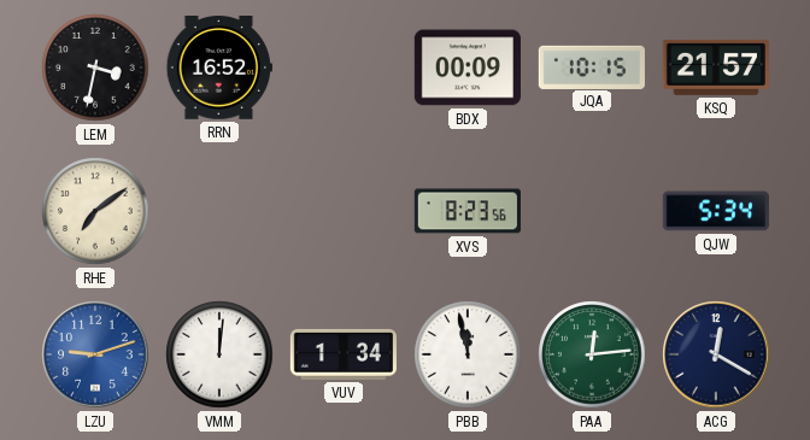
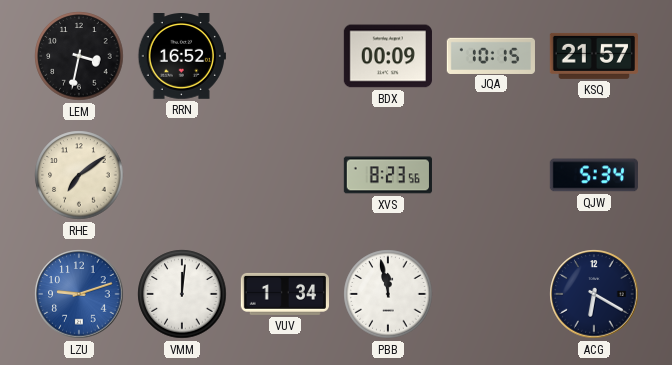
PAA: 12:14 -> none
ACG: 12:20 -> 6:20
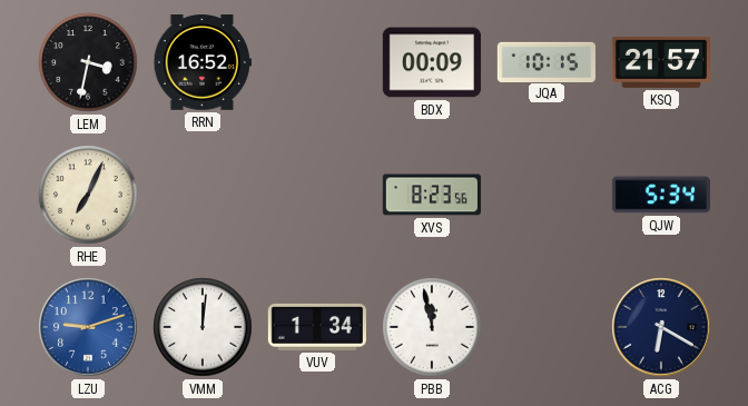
RHE: 7:09 -> 7:04
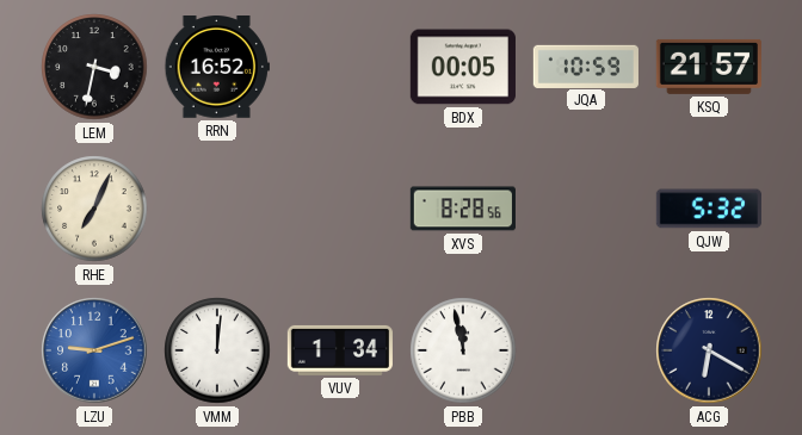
BDX: 00:09 -> 00:05
JQA: 10:15 -> 10:59
XVS: 8:23 -> 8:28
QJW: 5:34 -> 5:32
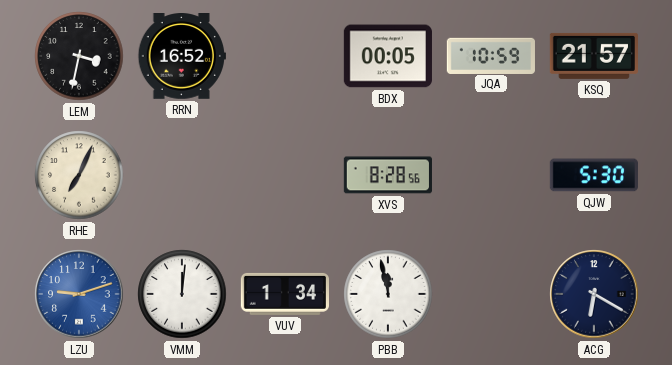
QJW: 5:32 -> 5:30
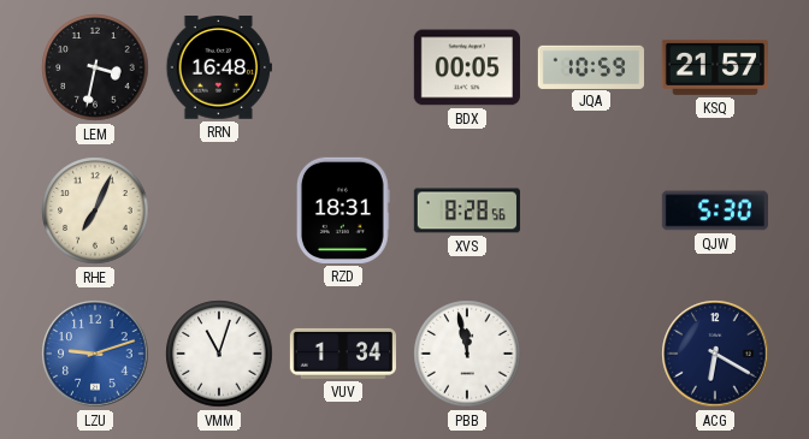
RRN: 16:52 -> 16:48
RZD: none -> 18:31
VMM: 12:01 -> 11:03
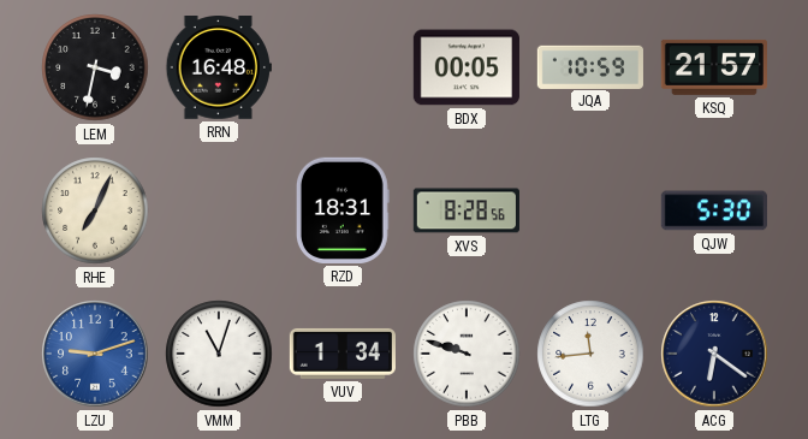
PBB: 11:58 -> 9:48
LTG: none -> 11:44
ACG: 6:20 -> 6:21
